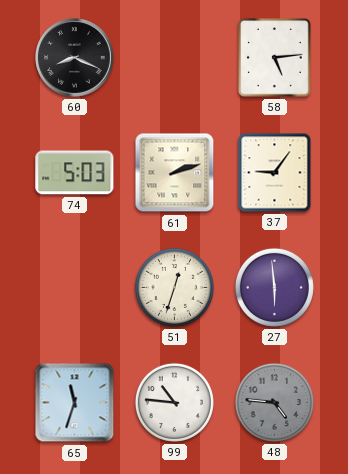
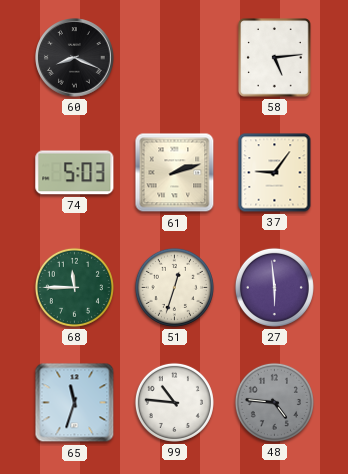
68: none -> 11:45
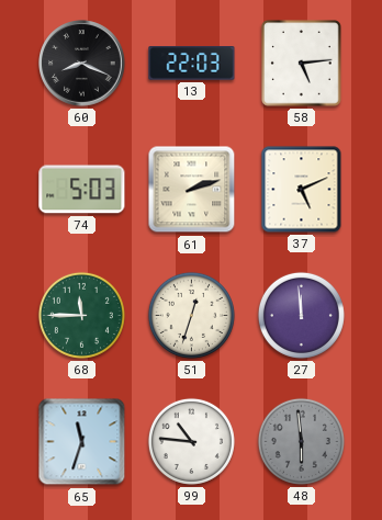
13: none -> 22:03
37: 9:06 -> 5:11
27: 5:59 -> 11:59
48: 4:46 -> 5:59
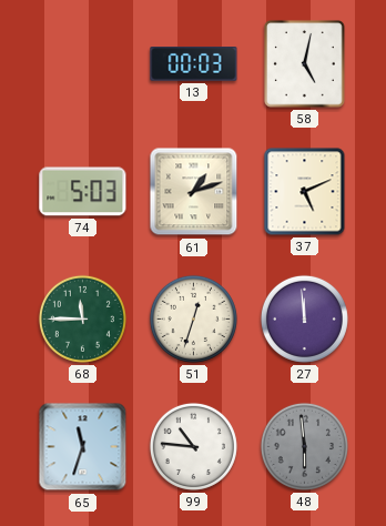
60: 8:19 -> none
13: 22:03 -> 00:03
58: 5:14 -> 5:02
61: 2:12 -> 1:12
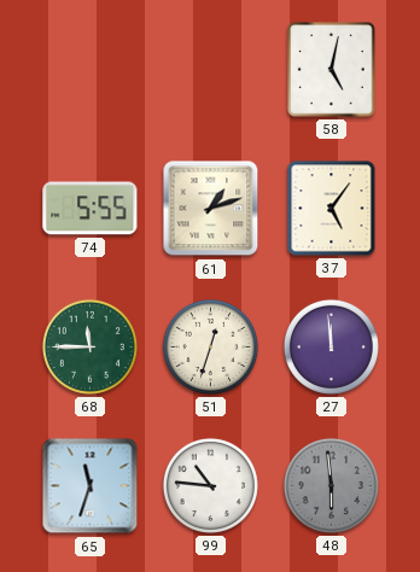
13: 00:03 -> none
74: 5:03 -> 5:55
37: 5:11 -> 5:06
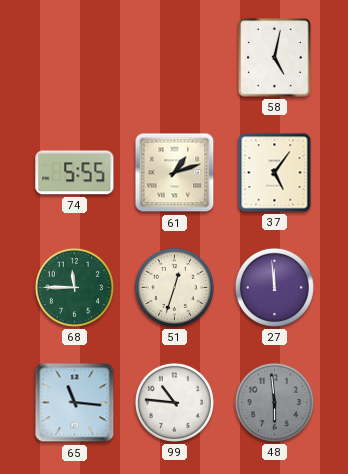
65: 11:33 -> 11:16
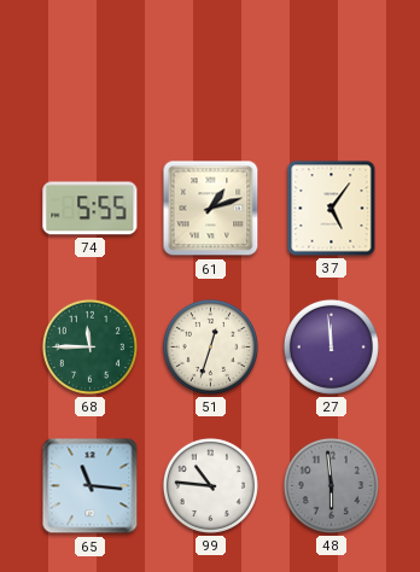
58: 5:02 -> none
